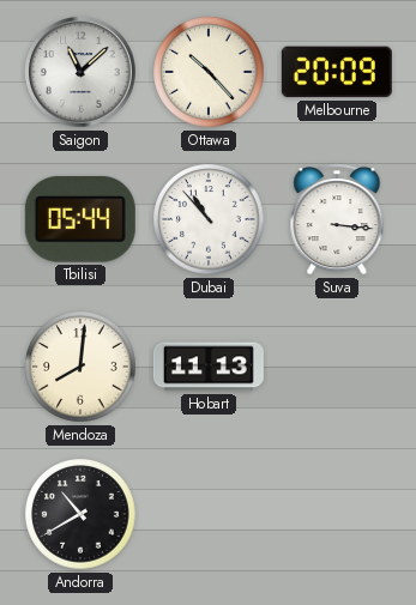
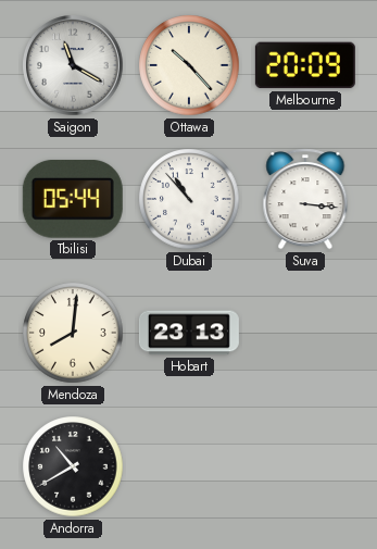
Saigon: 11:08 -> 11:20
Hobart: 11:13 -> 23:13
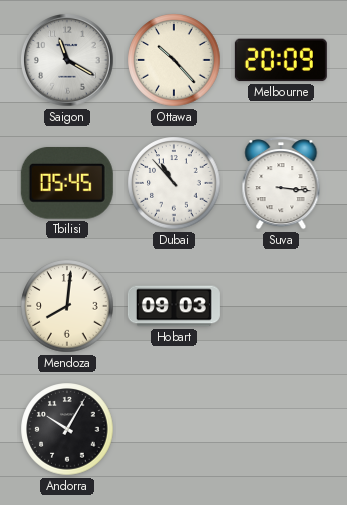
Tbilisi: 05:44 -> 05:45
Hobart: 23:13 -> 09:03
Andorra: 10:40 -> 10:05
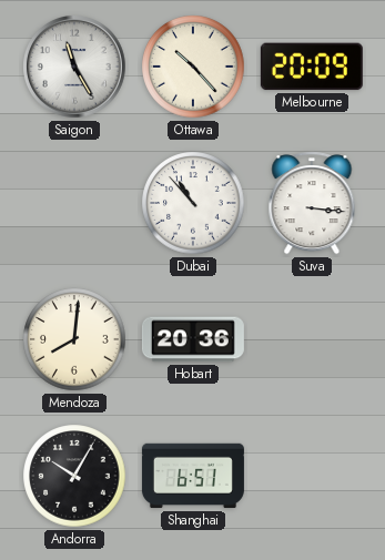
Saigon: 11:20 -> 11:25
Tbilisi: 05:45 -> none
Hobart: 09:03 -> 20:36
Shanghai: none -> 6:51
